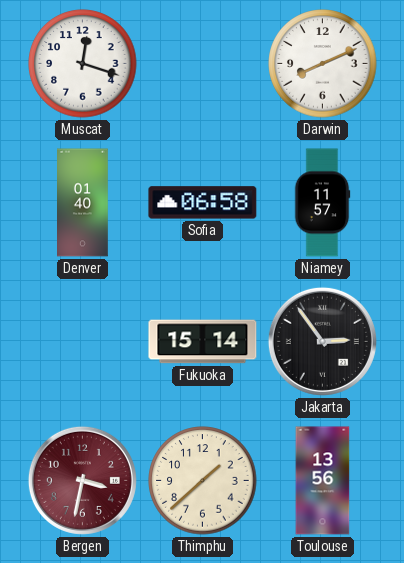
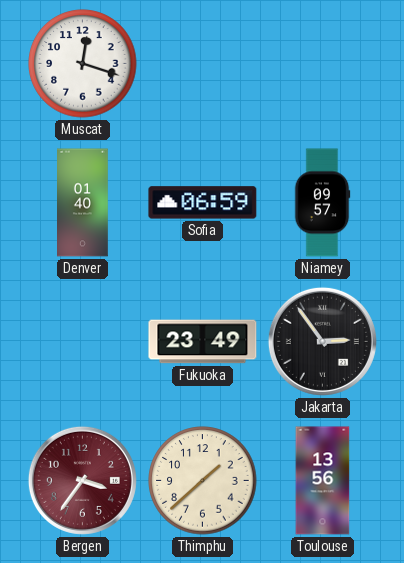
Darwin: 8:11 -> none
Sofia: 06:58 -> 06:59
Niamey: 11:57 -> 09:57
Fukuoka: 15:14 -> 23:49
Bergen: 3:32 -> 3:36
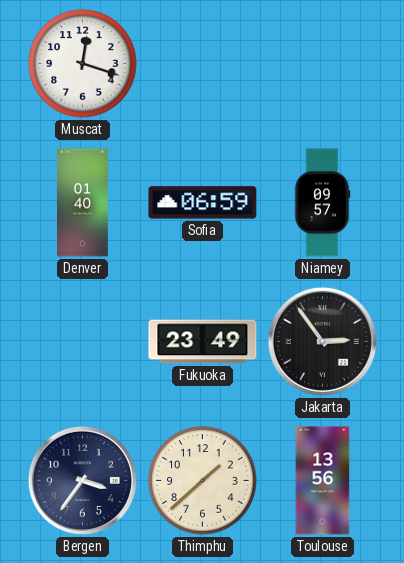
Bergen dial: burgundy -> navy
